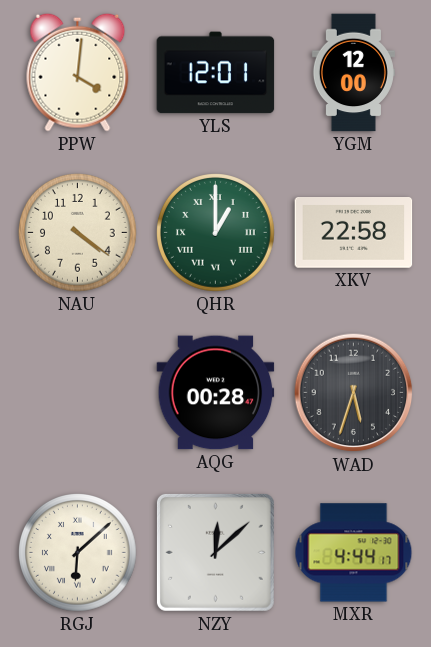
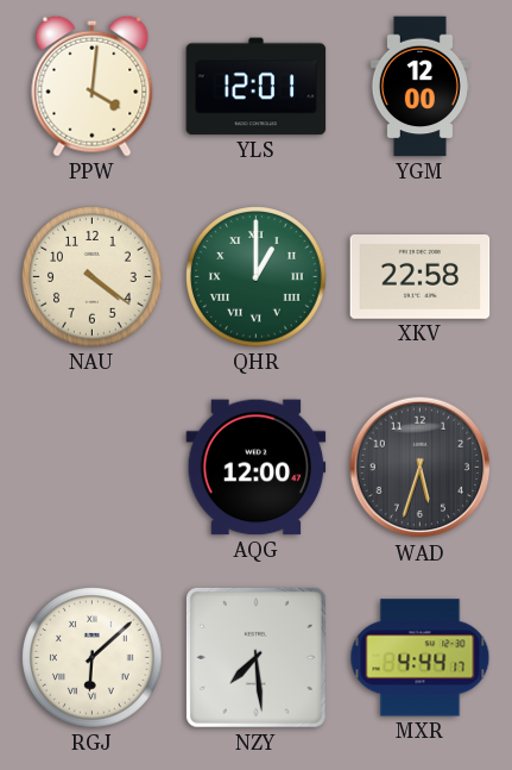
AQG: 00:28 -> 12:00
NZY: 12:08 -> 7:29
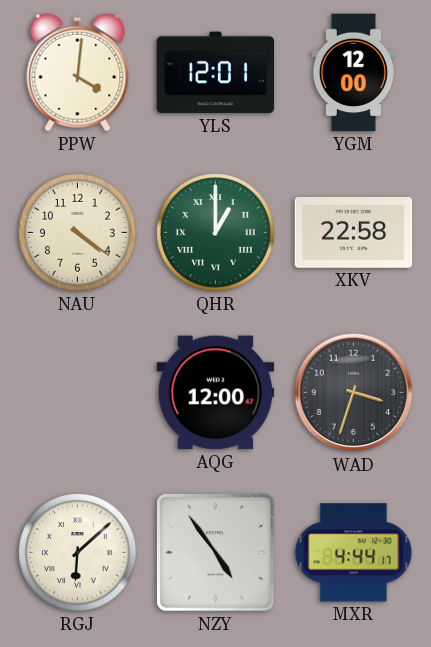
WAD: 5:33 -> 3:33
NZY: 7:29 -> 4:54
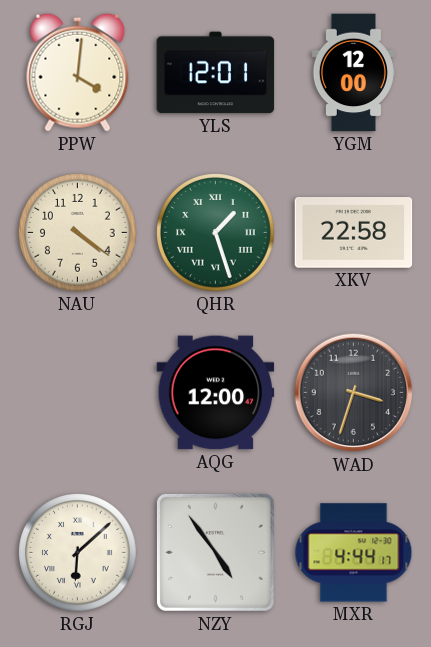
QHR: 1:00 -> 1:27
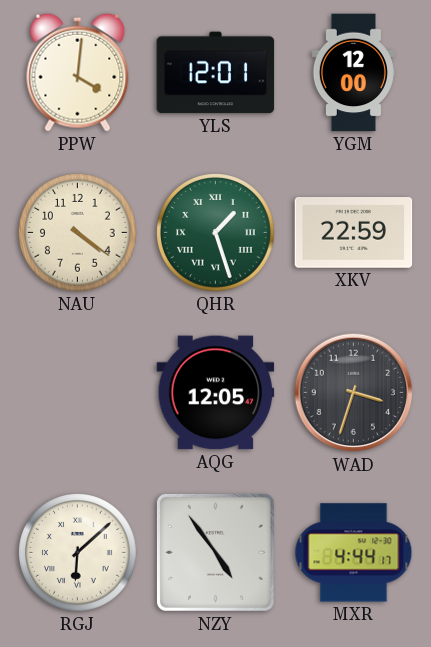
XKV: 22:58 -> 22:59
AQG: 12:00 -> 12:05
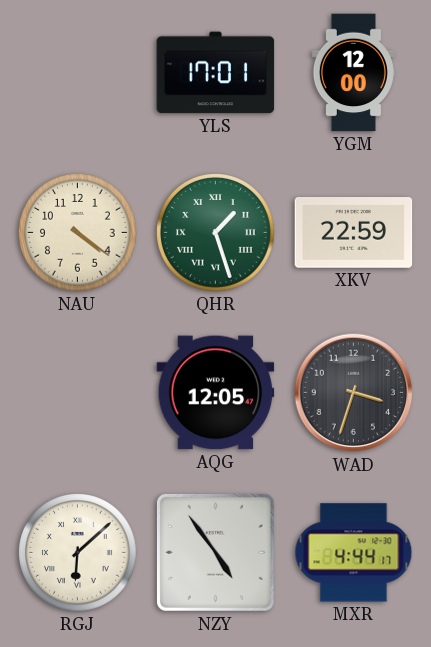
PPW: 4:01 -> none
YLS: 12:01 -> 17:01
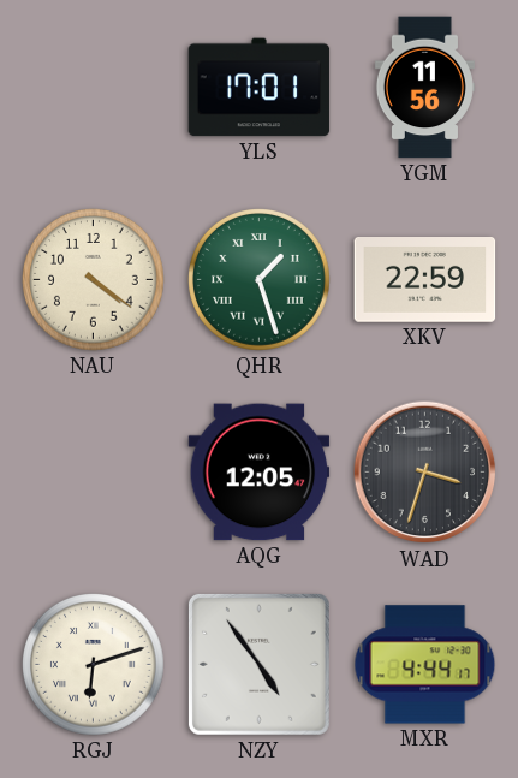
YGM: 12:00 -> 11:56
RGJ: 6:08 -> 6:12
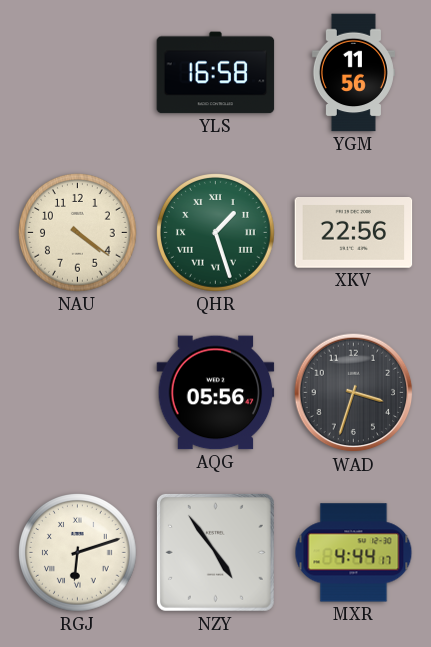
YLS: 17:01 -> 16:58
XKV: 22:59 -> 22:56
AQG: 12:05 -> 05:56
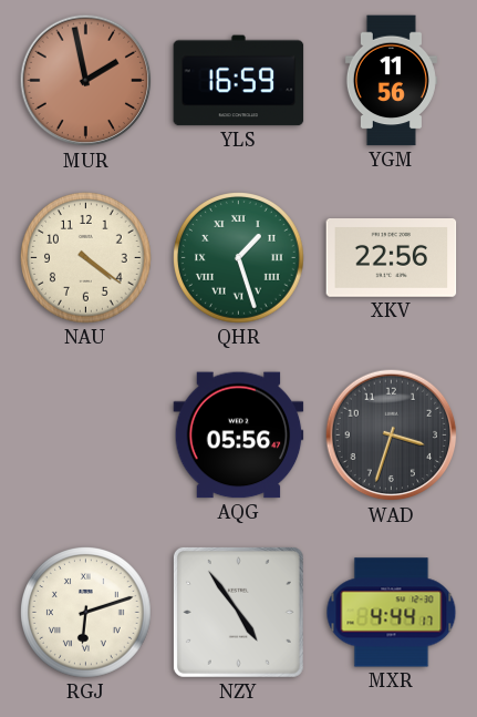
MUR: none -> 1:58
YLS: 16:58 -> 16:59
